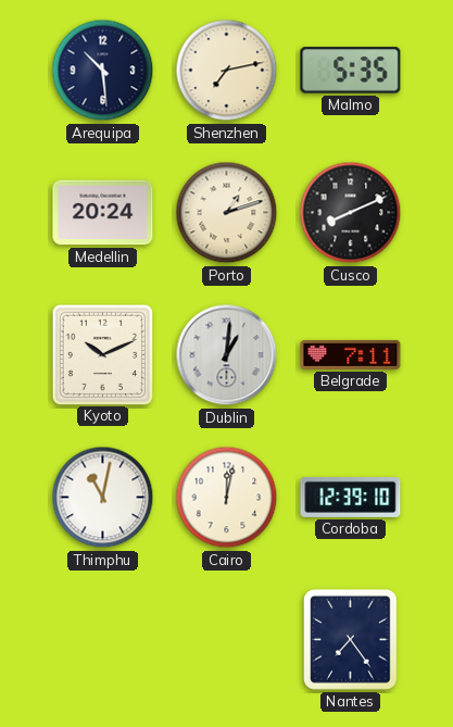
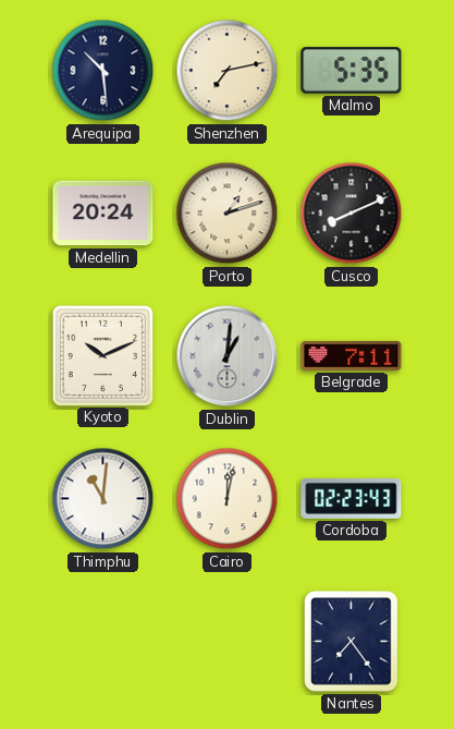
Thimphu: 11:02 -> 11:01
Cordoba: 12:39 -> 02:23
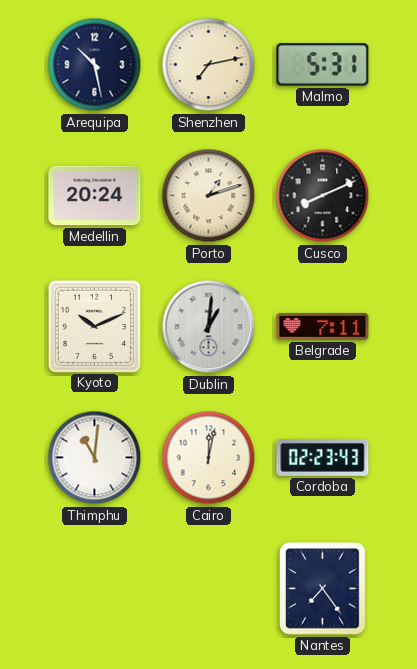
Arequipa: 10:29 -> 10:28
Malmo: 5:35 -> 5:31
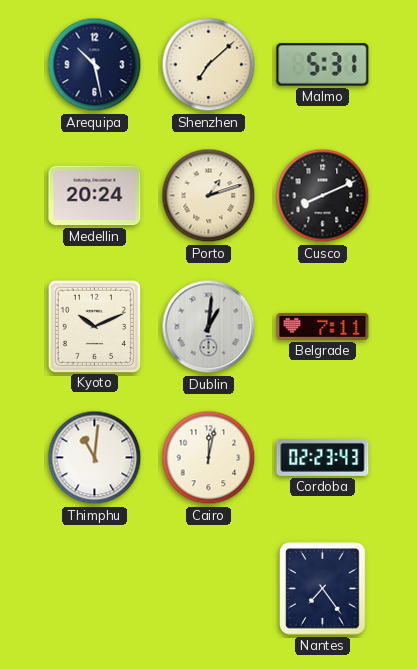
Shenzhen: 7:13 -> 7:08
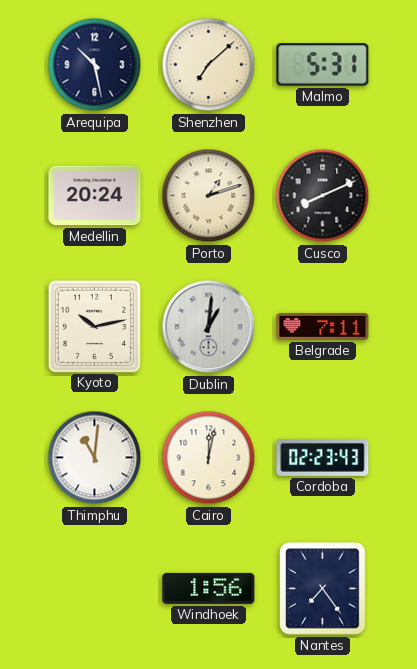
Kyoto: 10:11 -> 10:13
Windhoek: none -> 1:56
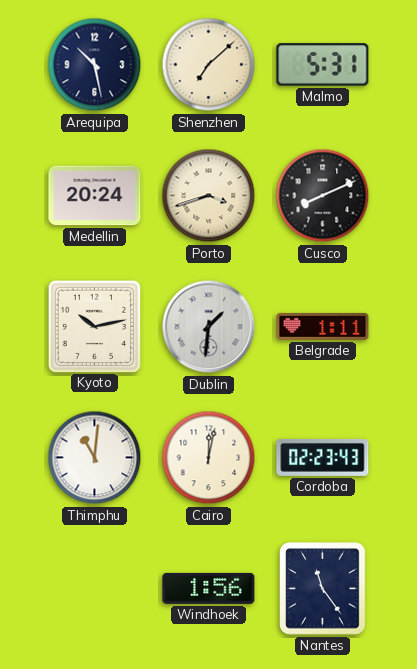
Porto: 1:12 -> 3:42
Dublin: 1:01 -> 1:31
Belgrade: 7:11 -> 1:11
Nantes: 7:24 -> 11:24
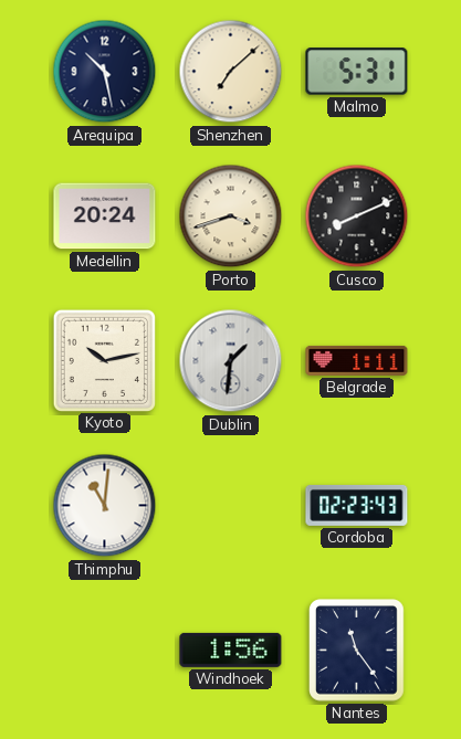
Cairo: 12:02 -> none
